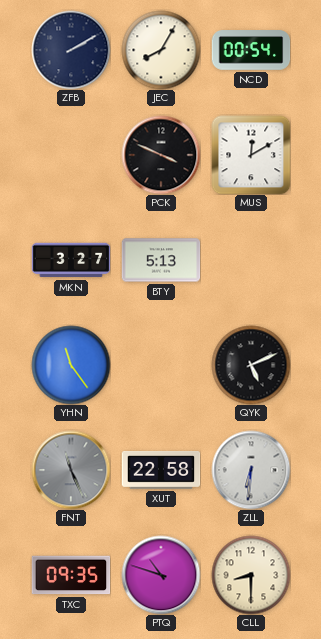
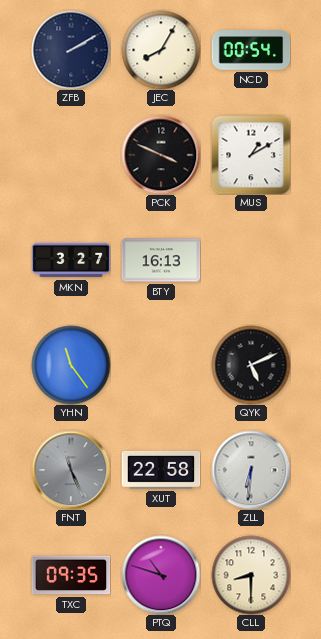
MUS: 12:10 -> 1:10
BTY: 5:13 -> 16:13
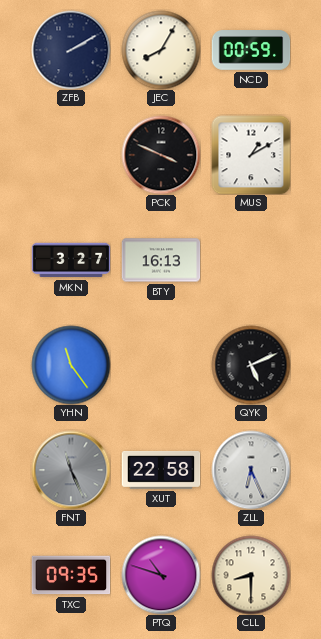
NCD: 00:54 -> 00:59
ZLL: 6:31 -> 6:26
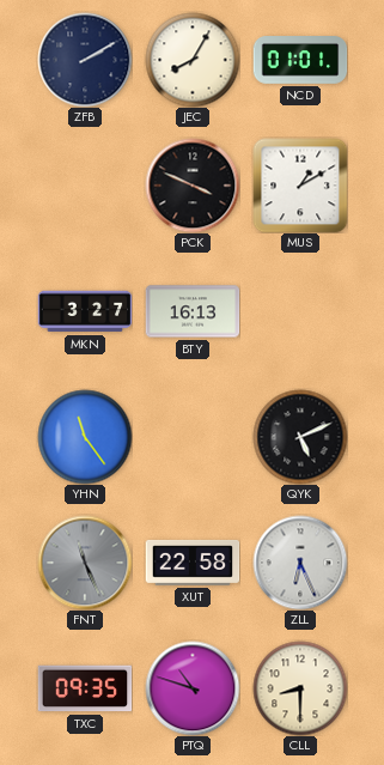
NCD: 00:59 -> 01:01
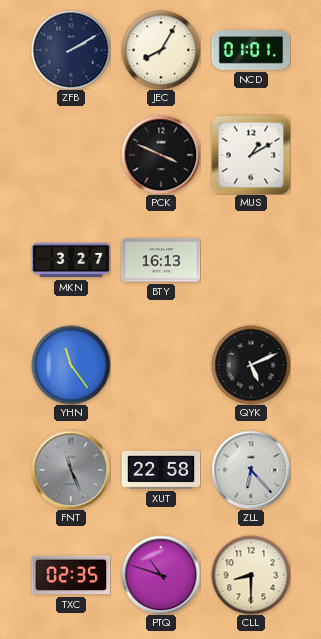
ZLL: 6:26 -> 6:23
TXC: 09:35 -> 02:35
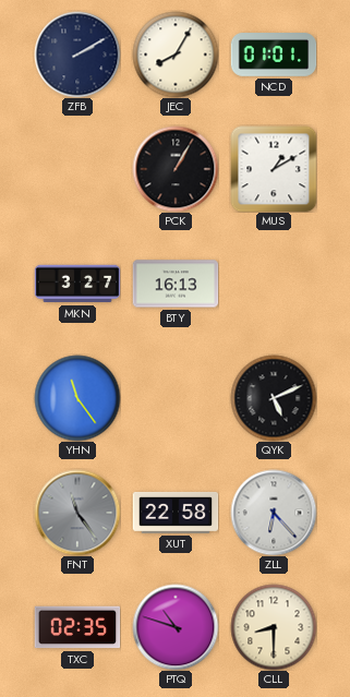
PCK: 3:49 -> 1:05
FNT: 11:26 -> 11:24
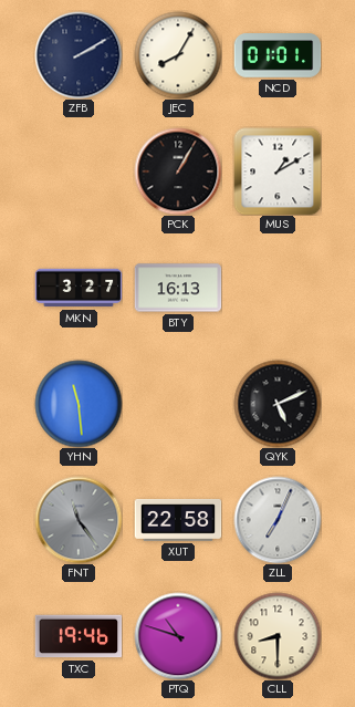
YHN: 11:24 -> 11:29
ZLL: 6:23 -> 7:04
TXC: 02:35 -> 19:46
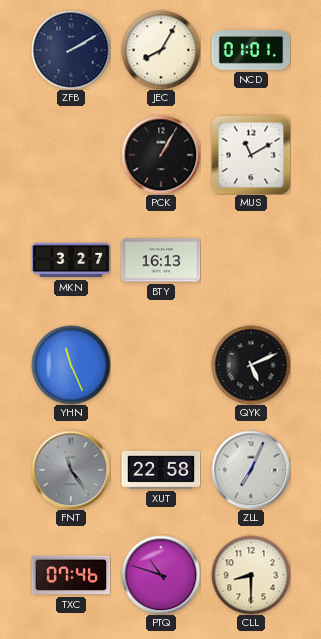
MUS: 1:10 -> 11:10
YHN: 11:29 -> 11:26
TXC: 19:46 -> 07:46
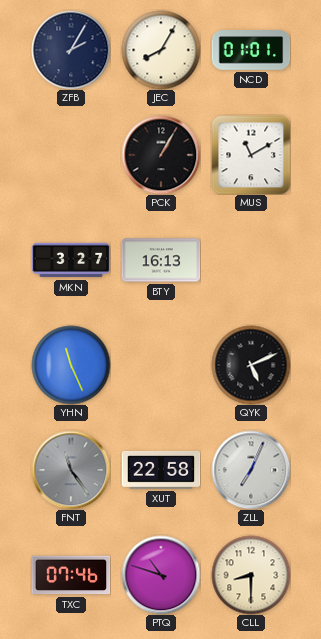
ZFB: 2:10 -> 2:05
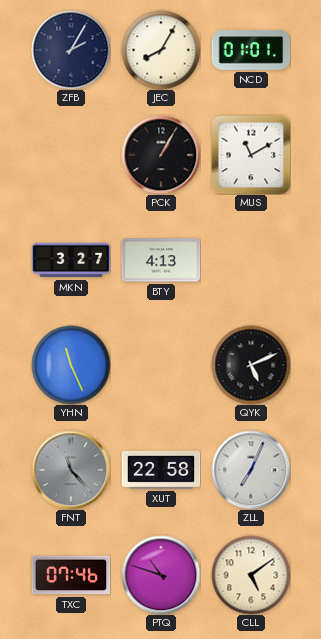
BTY: 16:13 -> 4:13
FNT: 11:24 -> 11:23
CLL: 8:30 -> 5:09
